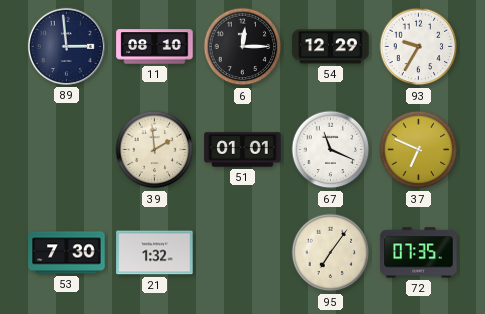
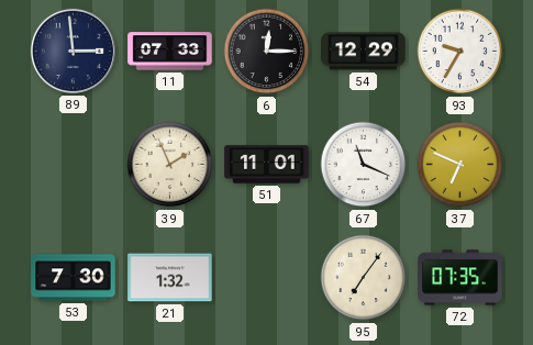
11: 08:10 -> 07:33
39: 1:59 -> 1:56
51: 01:01 -> 11:01
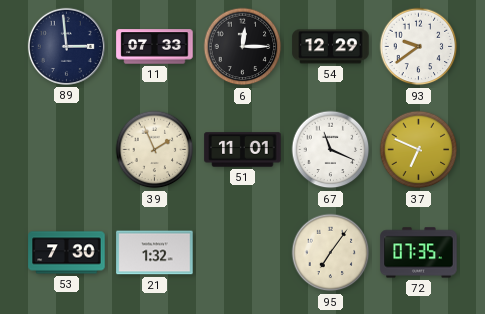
93: 9:35 -> 9:39
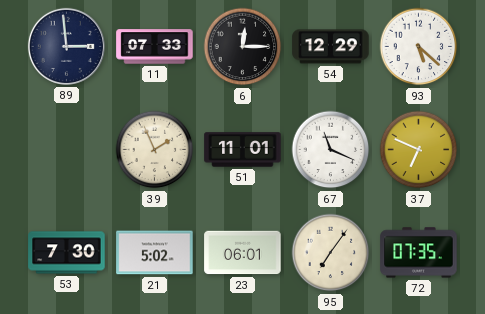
93: 9:39 -> 5:22
21: 1:32 -> 5:02
23: none -> 06:01
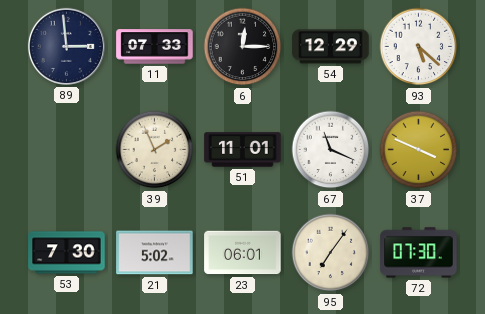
37: 6:49 -> 3:49
72: 07:35 -> 07:30
